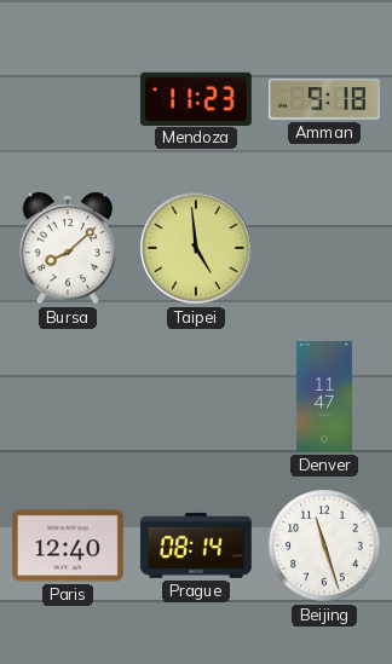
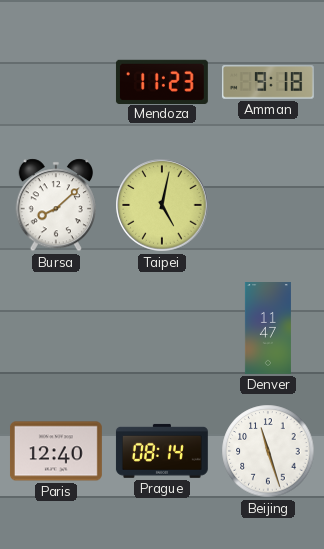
Taipei: 4:59 -> 5:02
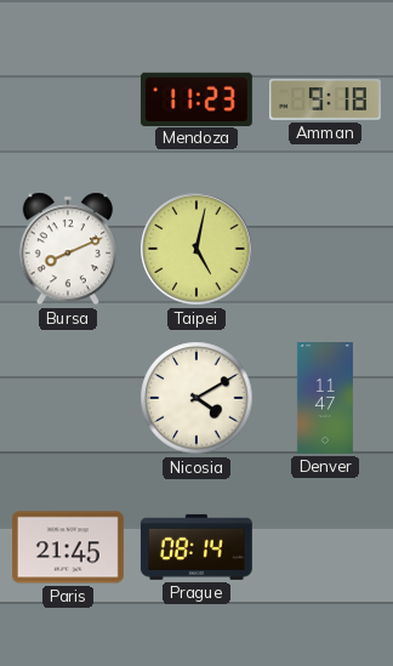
Bursa: 8:08 -> 8:11
Nicosia: none -> 4:10
Paris: 12:40 -> 21:45
Beijing: 11:27 -> none
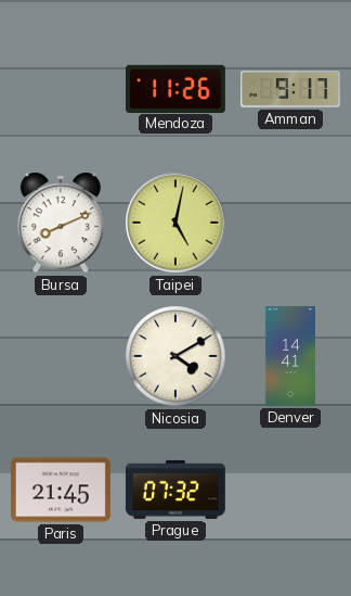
Mendoza: 11:23 -> 11:26
Amman: 9:18 -> 9:17
Denver: 11:47 -> 14:41
Prague: 08:14 -> 07:32
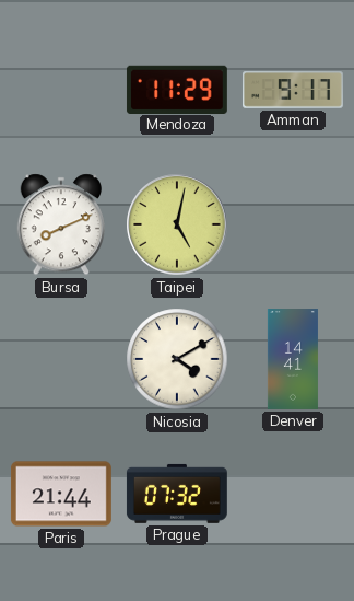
Mendoza: 11:26 -> 11:29
Paris: 21:45 -> 21:44
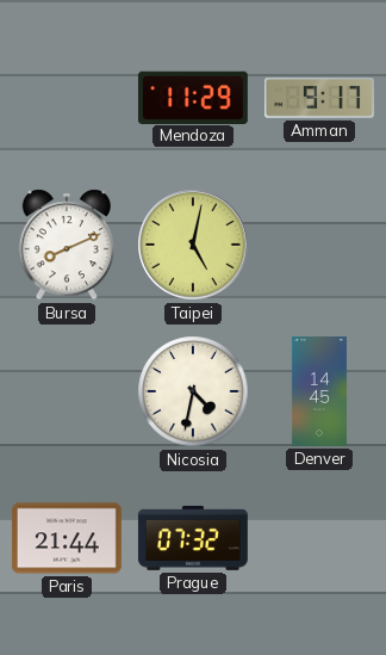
Nicosia: 4:10 -> 4:32
Denver: 14:41 -> 14:45
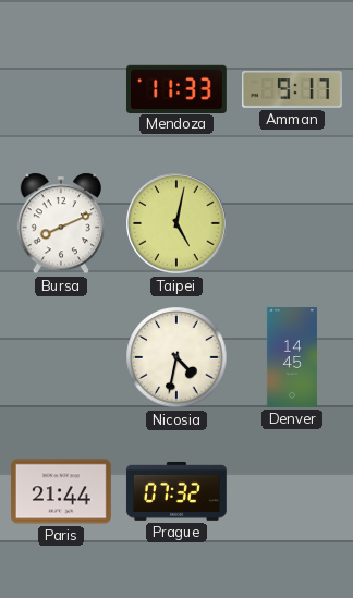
Mendoza: 11:29 -> 11:33
